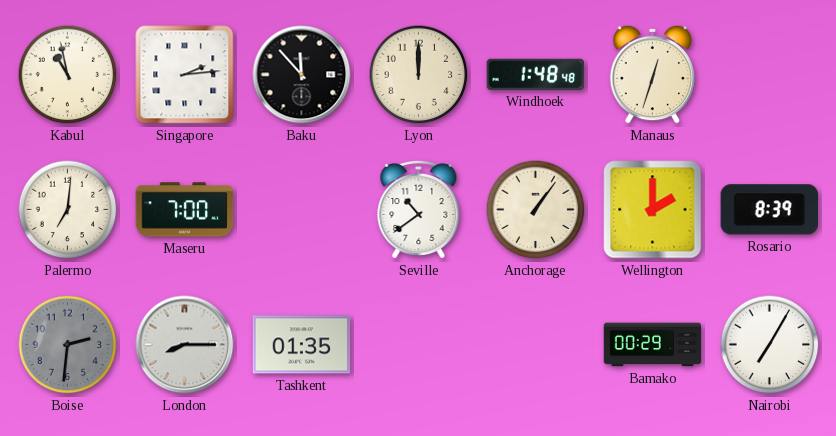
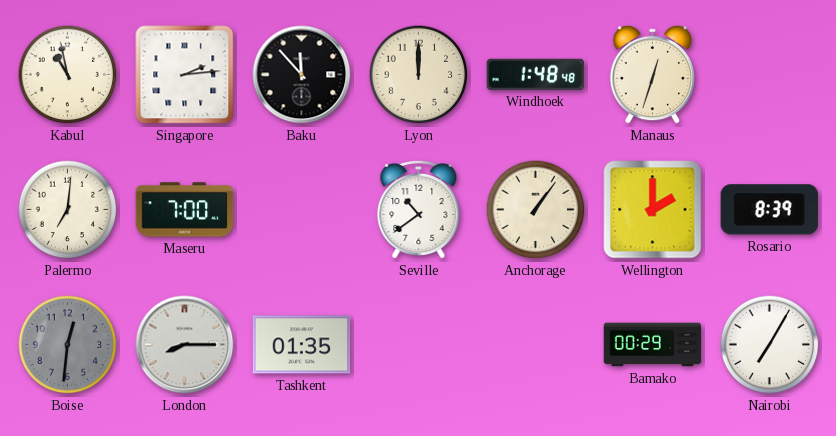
Boise: 2:31 -> 12:31
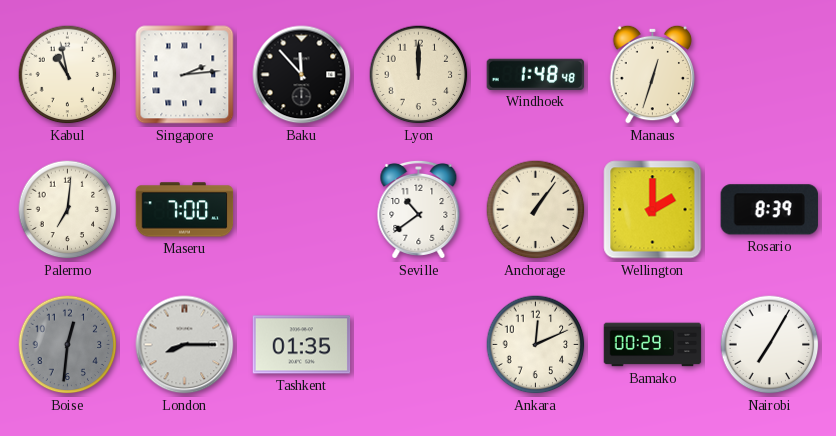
Ankara: none -> 12:11
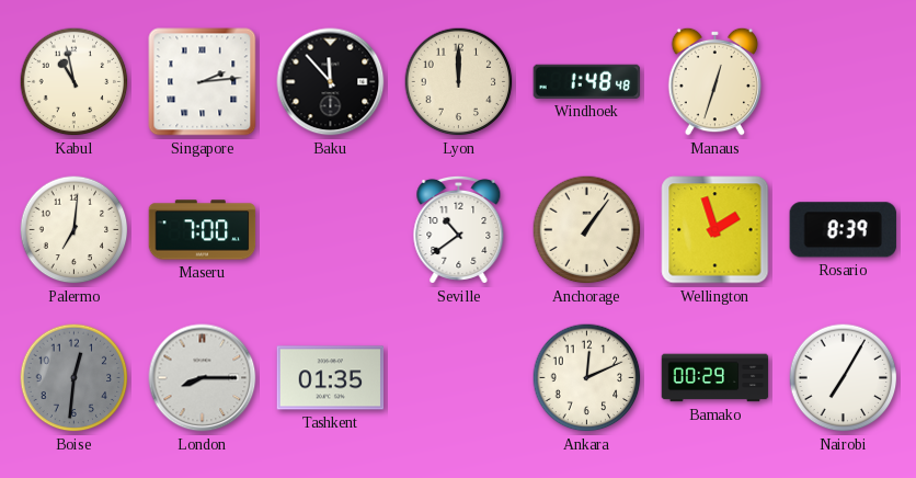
Wellington: 2:00 -> 1:57
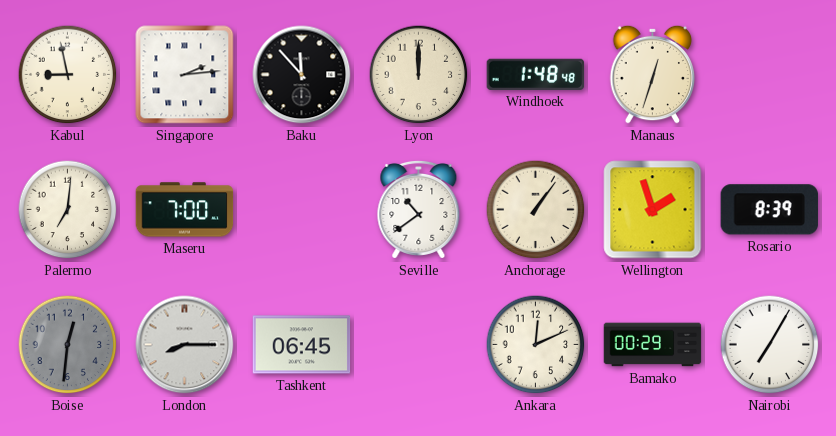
Kabul: 10:58 -> 8:58
Tashkent: 01:35 -> 06:45
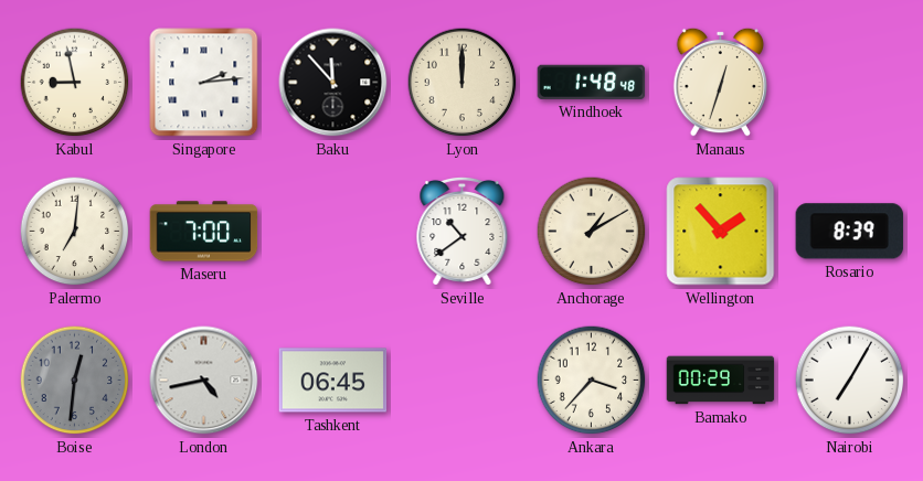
Anchorage: 1:06 -> 1:10
Wellington: 1:57 -> 1:53
London: 8:15 -> 4:43
Ankara: 12:11 -> 3:37
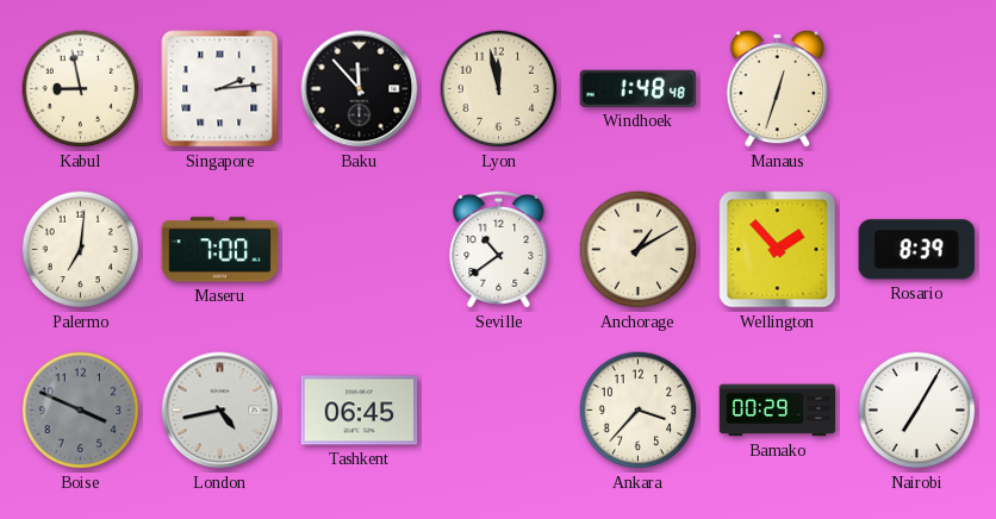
Lyon: 12:00 -> 11:58
Boise: 12:31 -> 3:49
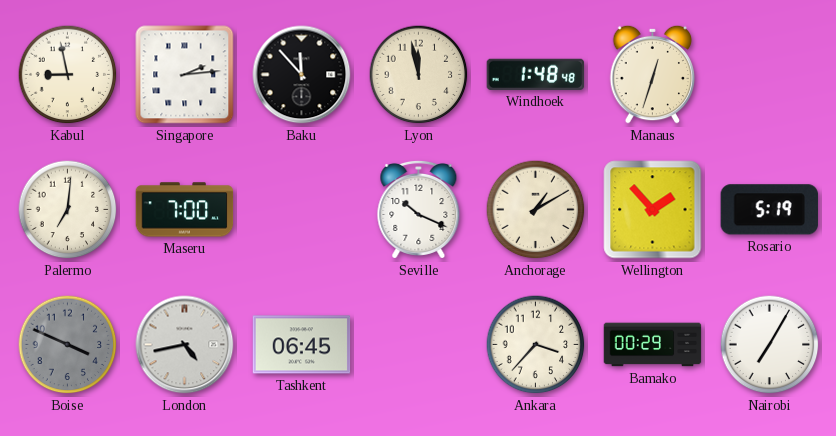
Seville: 10:39 -> 10:19
Rosario: 8:39 -> 5:19
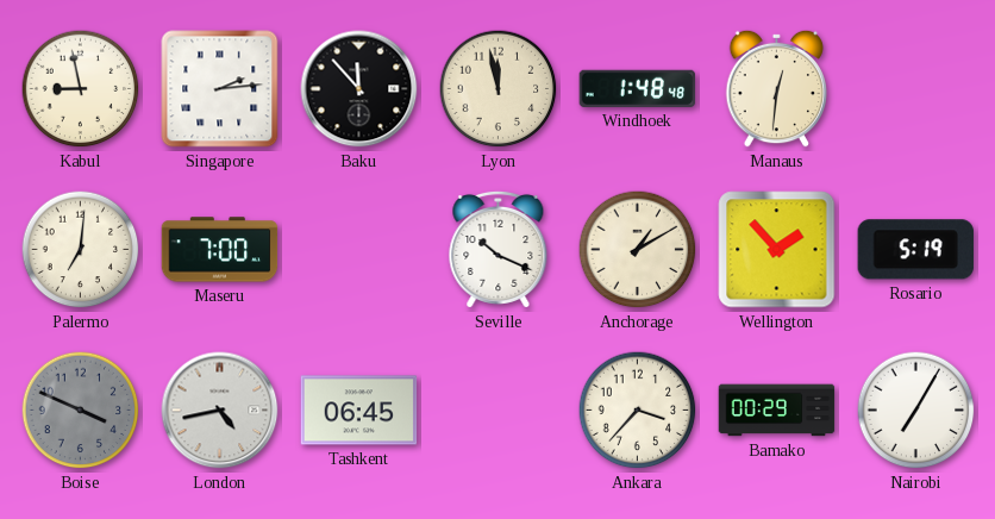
Manaus: 12:33 -> 12:31
